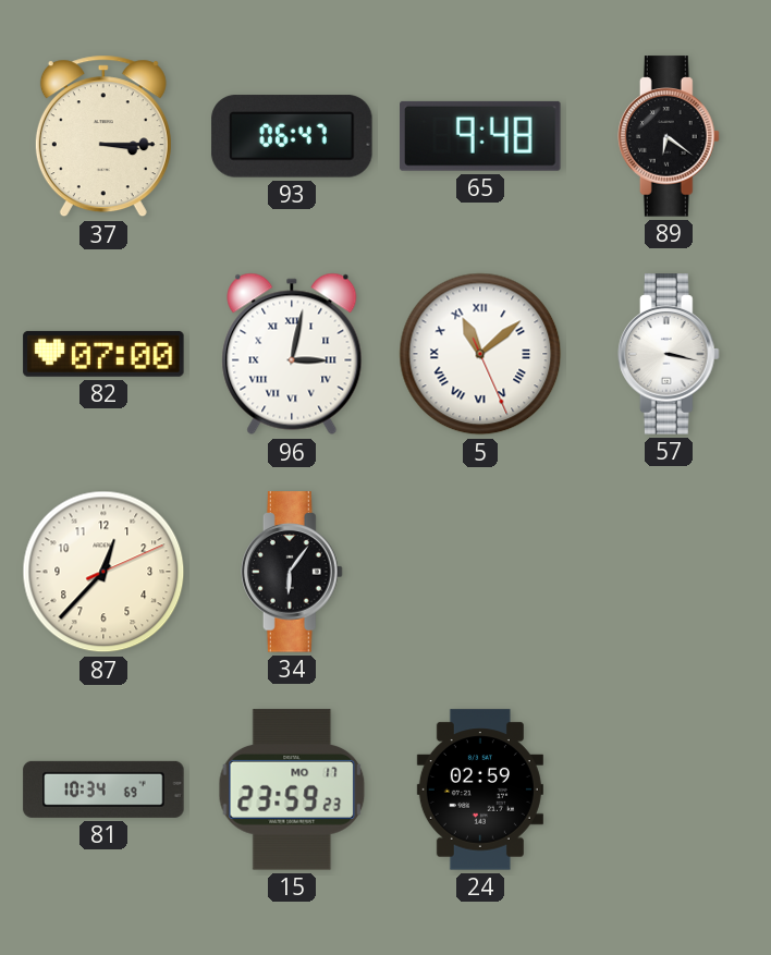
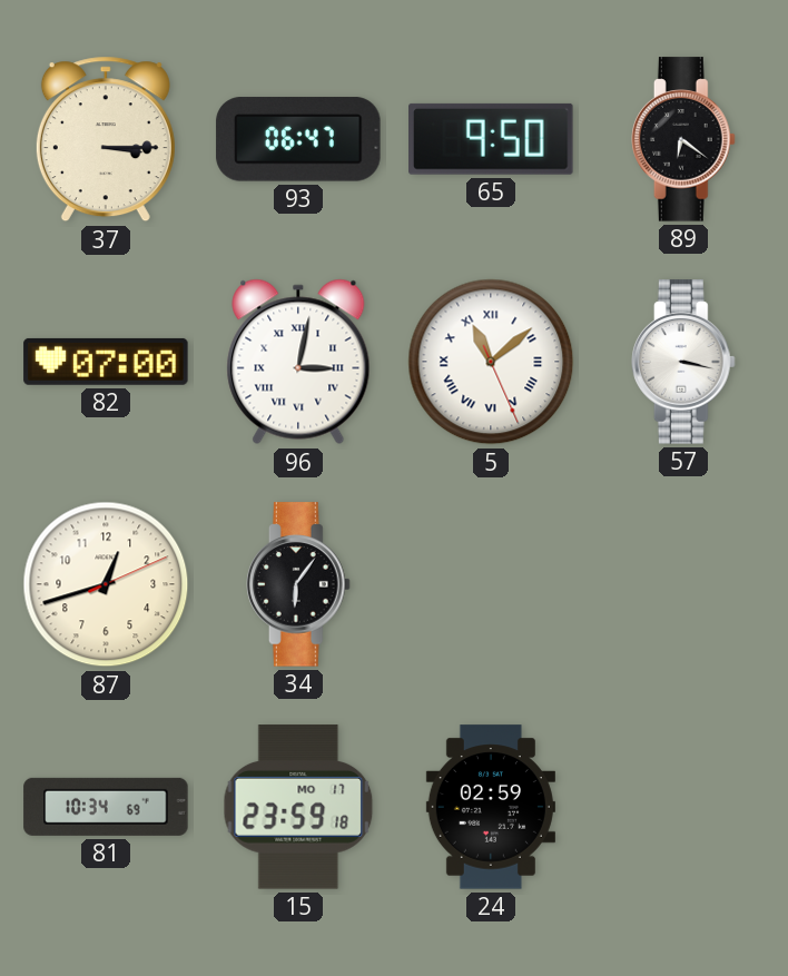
65: 9:48 -> 9:50
87: 12:37 -> 12:42
15: 23:59:23 -> 23:59:18
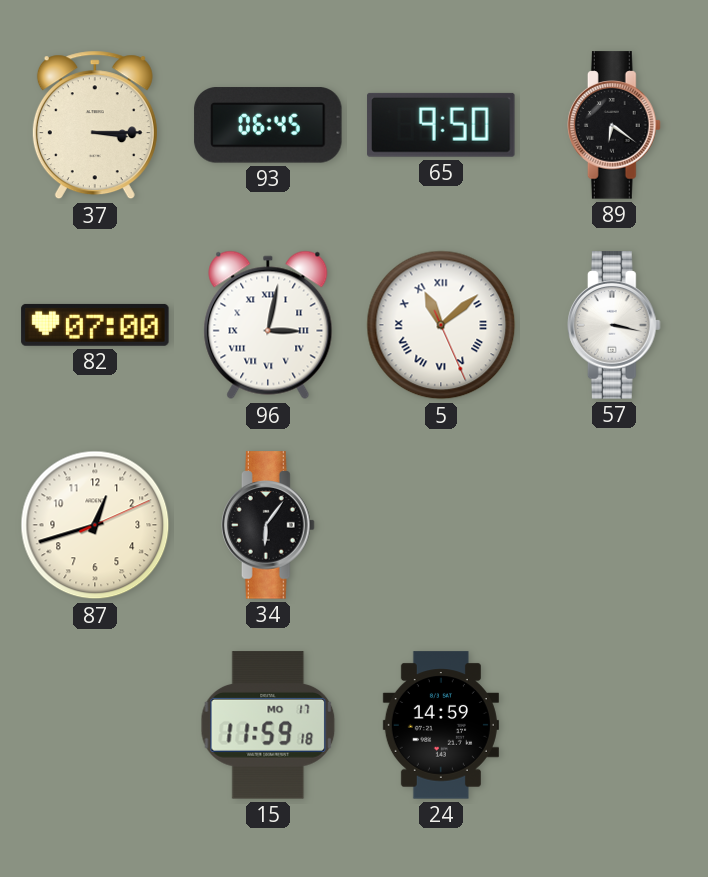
93: 06:47 -> 06:45
81: 10:34 -> none
15: 23:59 -> 11:59
24: 02:59 -> 14:59
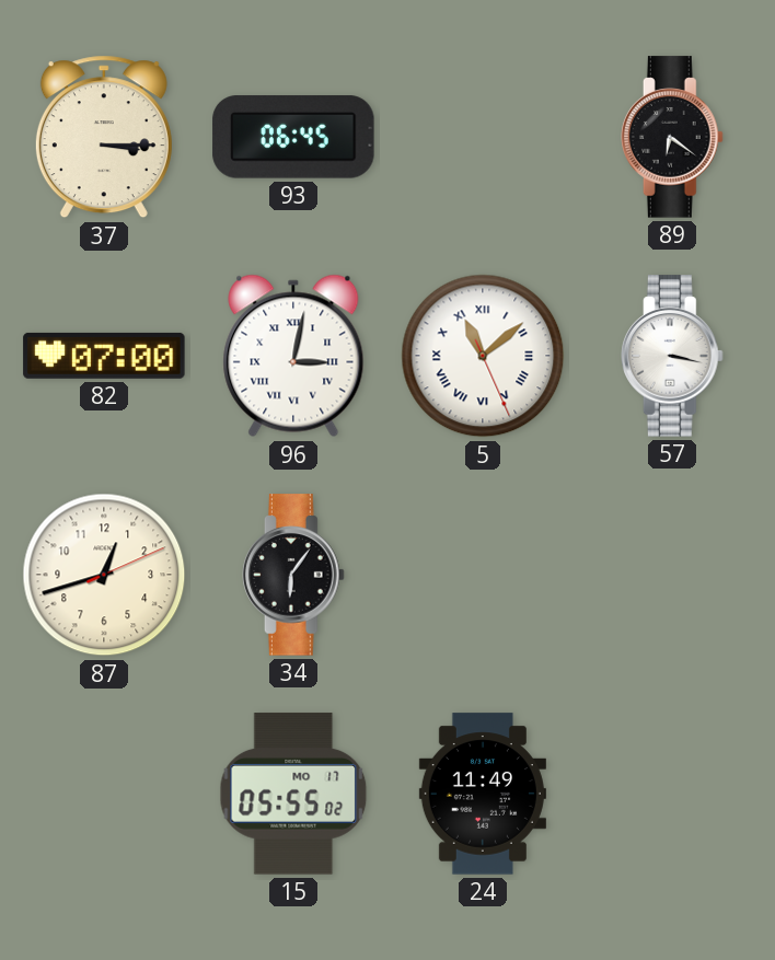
65: 9:50 -> none
15: 11:59 -> 05:55
24: 14:59 -> 11:49
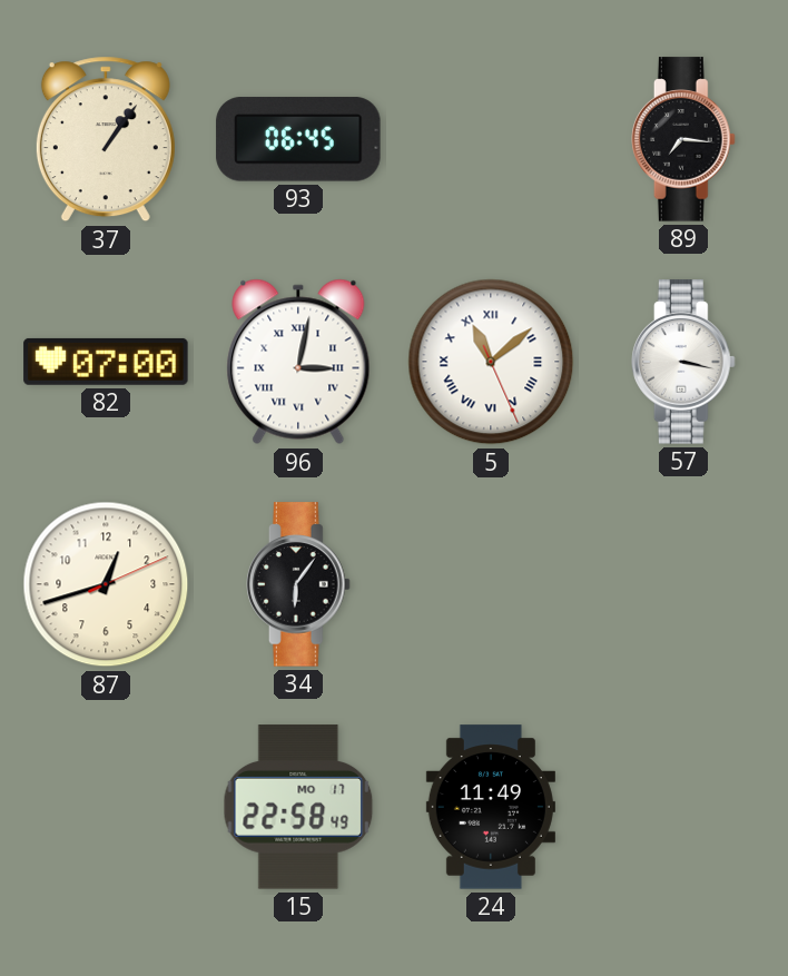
37: 3:15 -> 1:06
89: 6:21 -> 7:16
15: 05:55 -> 22:58
